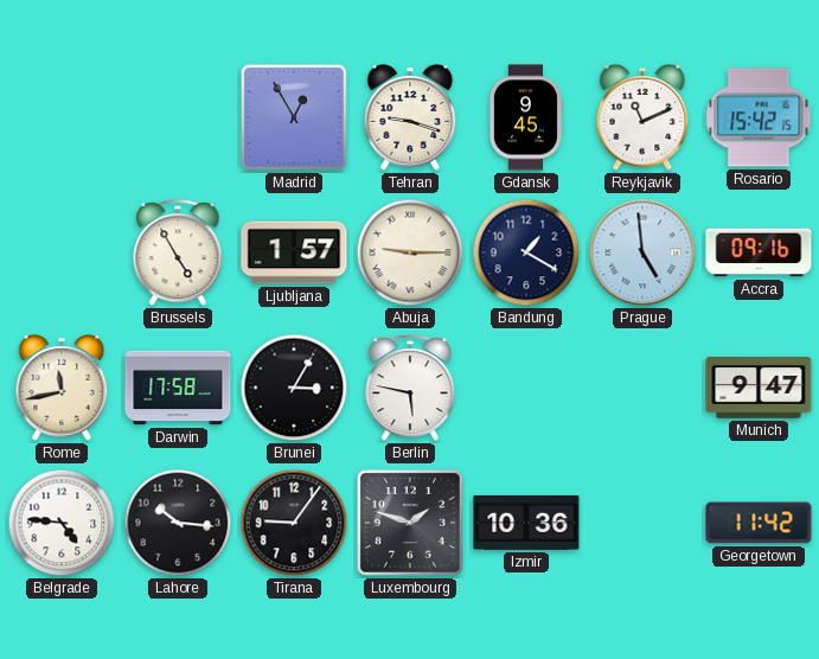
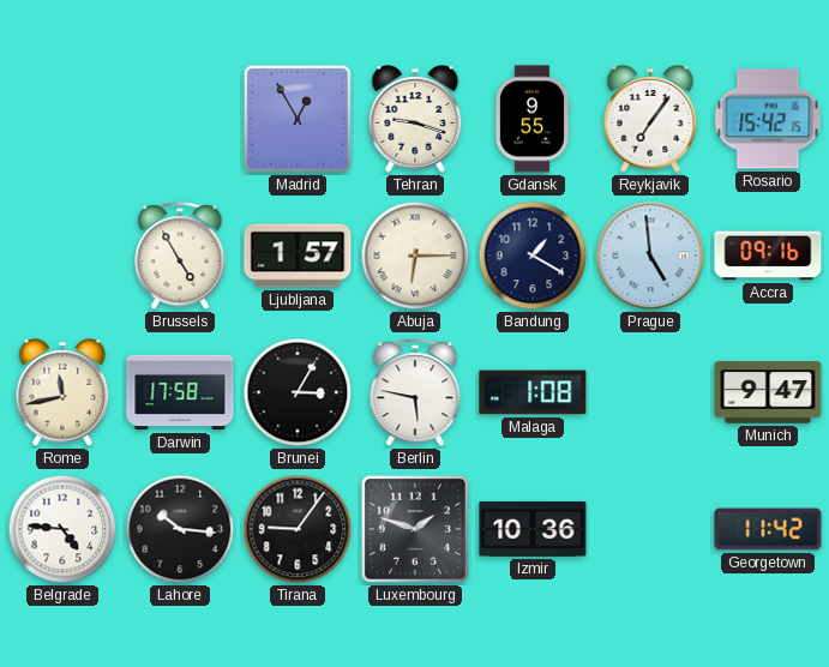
Gdansk: 9:45 -> 9:55
Reykjavik: 11:11 -> 7:06
Abuja: 9:15 -> 6:15
Malaga: none -> 1:08
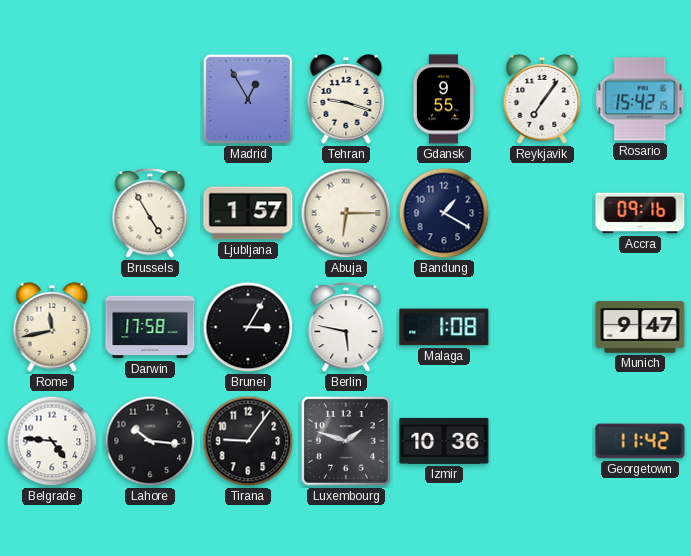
Prague: 4:59 -> none
